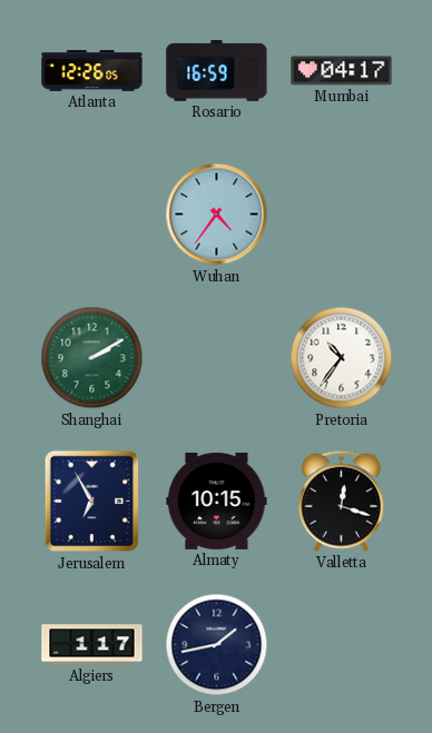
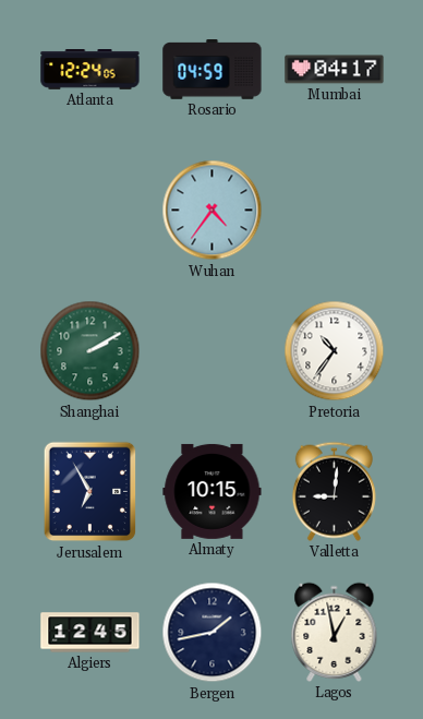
Atlanta: 12:26 -> 12:24
Rosario: 16:59 -> 04:59
Valletta: 12:18 -> 9:01
Algiers: 1:17 -> 12:45
Lagos: none -> 12:58
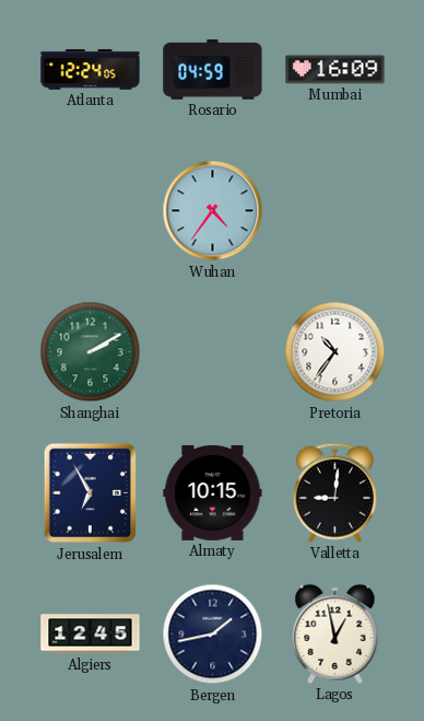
Mumbai: 04:17 -> 16:09
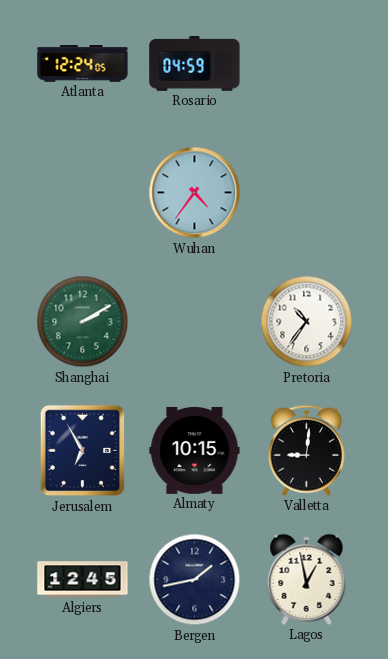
Mumbai: 16:09 -> none
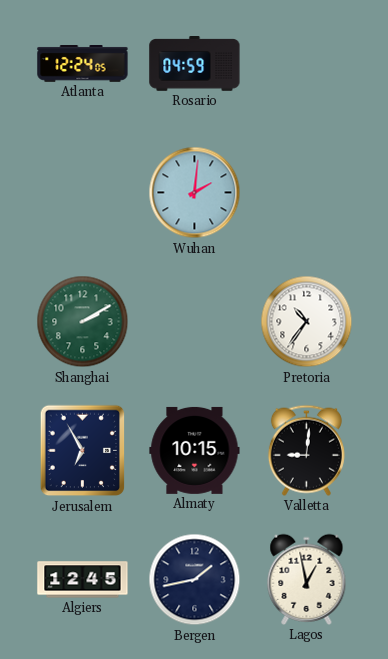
Wuhan: 4:36 -> 2:01
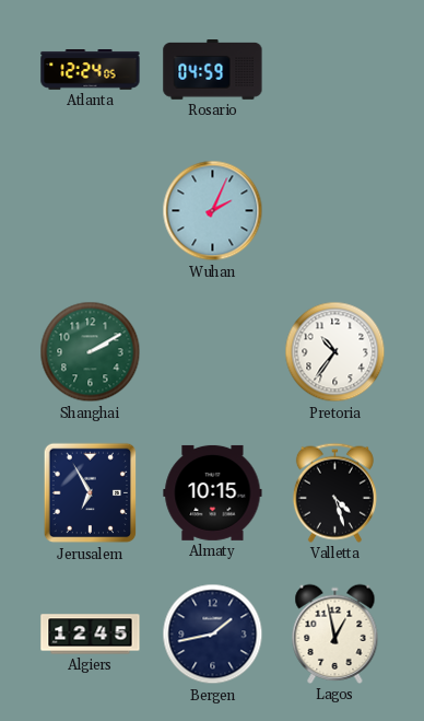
Wuhan: 2:01 -> 2:04
Valletta: 9:01 -> 4:27
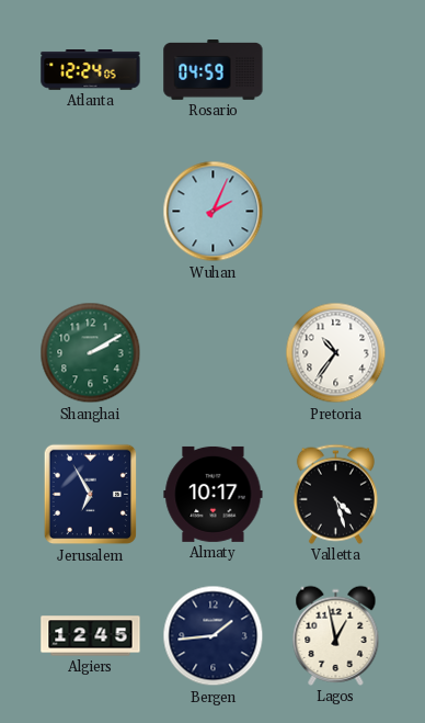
Almaty: 10:15 -> 10:17
Bergen: 1:43 -> 1:44
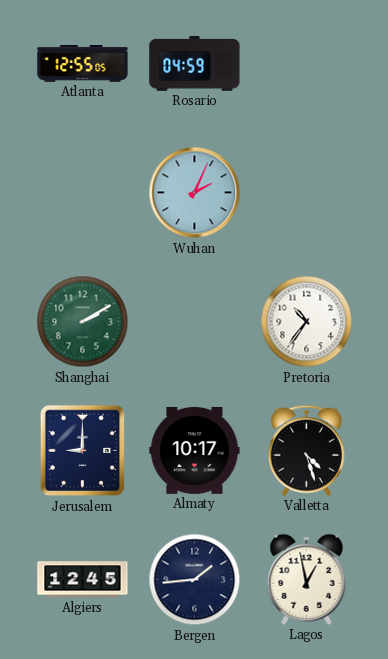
Atlanta: 12:24 -> 12:55
Jerusalem: 6:55 -> 9:00
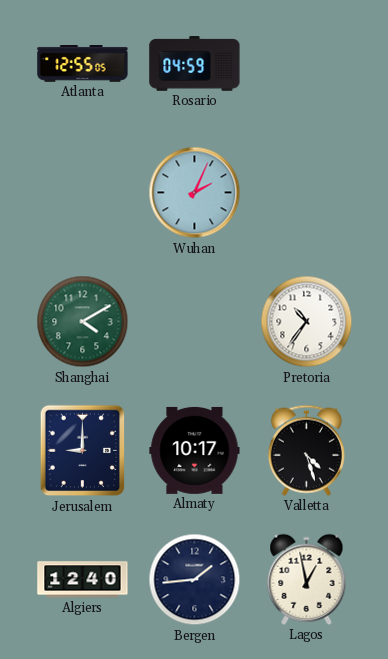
Shanghai: 2:10 -> 4:10
Algiers: 12:45 -> 12:40
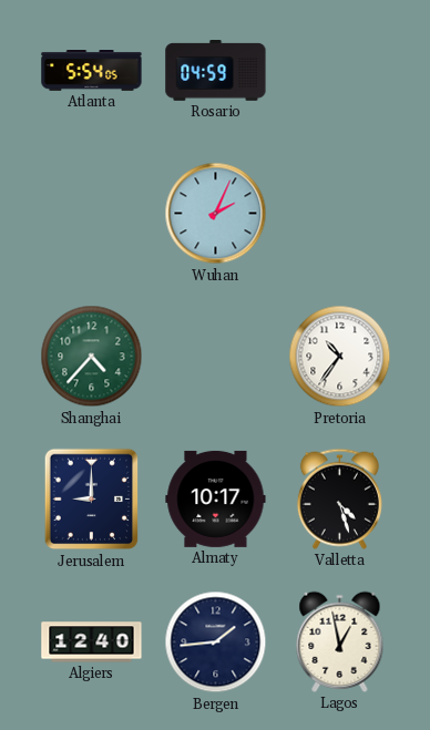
Atlanta: 12:55 -> 5:54
Shanghai: 4:10 -> 4:37
